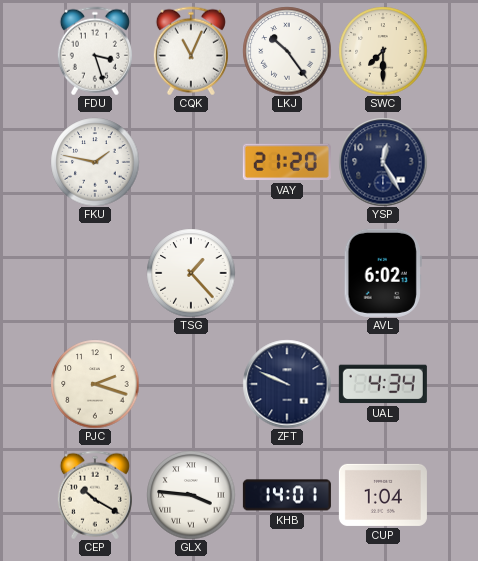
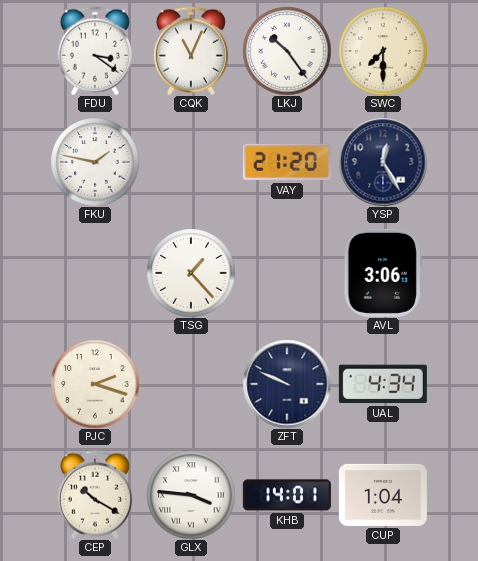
FDU: 3:27 -> 3:21
AVL: 6:02 -> 3:06
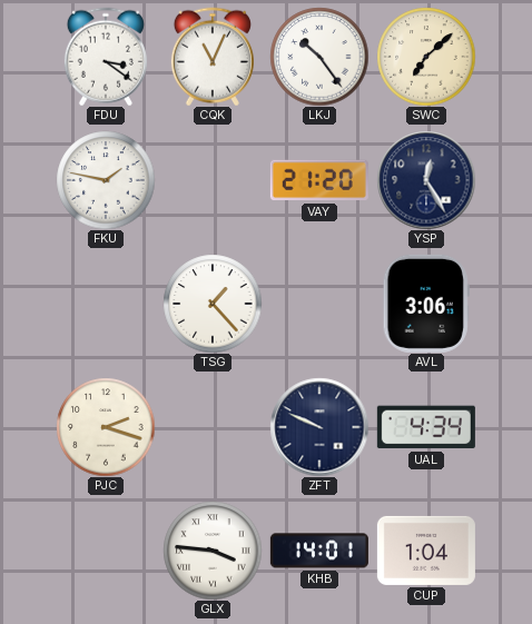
SWC: 7:30 -> 7:08
CEP: 10:20 -> none
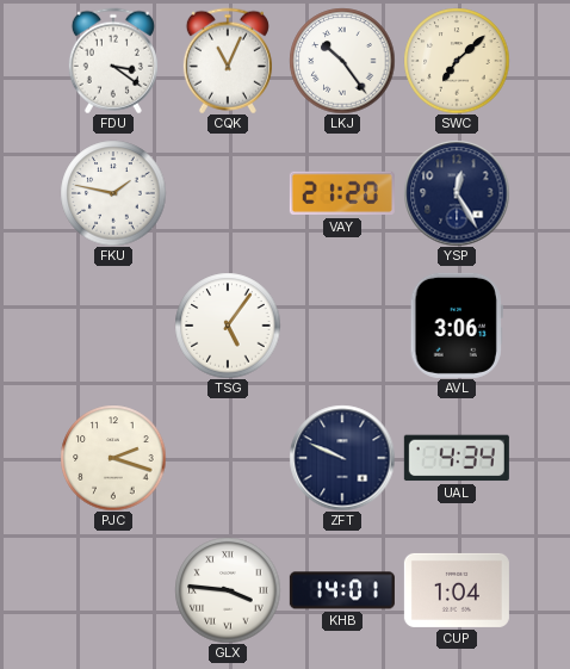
TSG: 1:23 -> 5:06
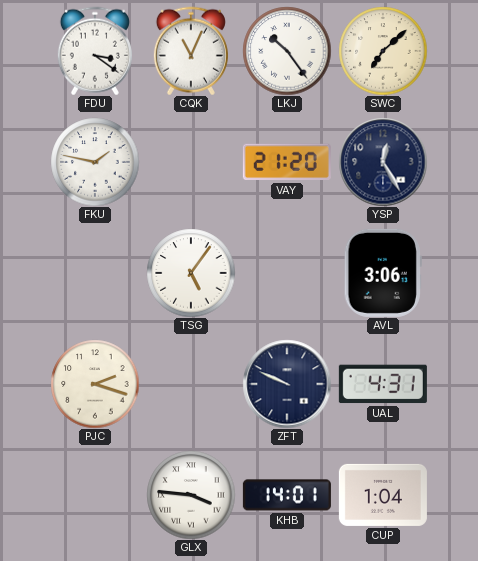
UAL: 4:34 -> 4:31
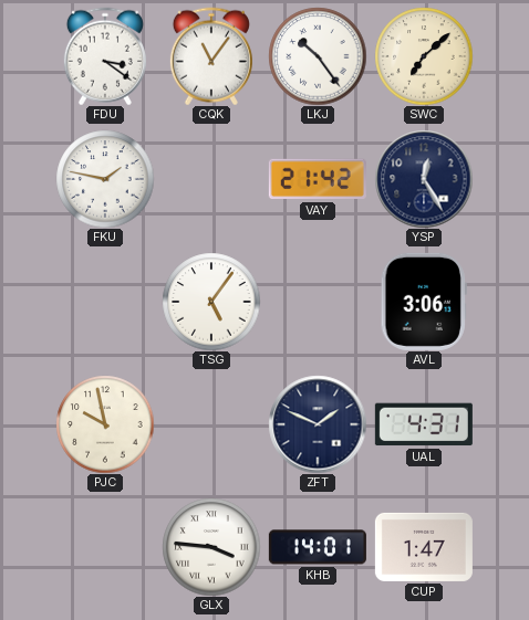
CQK: 11:04 -> 11:06
VAY: 21:20 -> 21:42
PJC: 2:18 -> 9:58
ZFT: 9:49 -> 1:49
CUP: 1:04 -> 1:47
